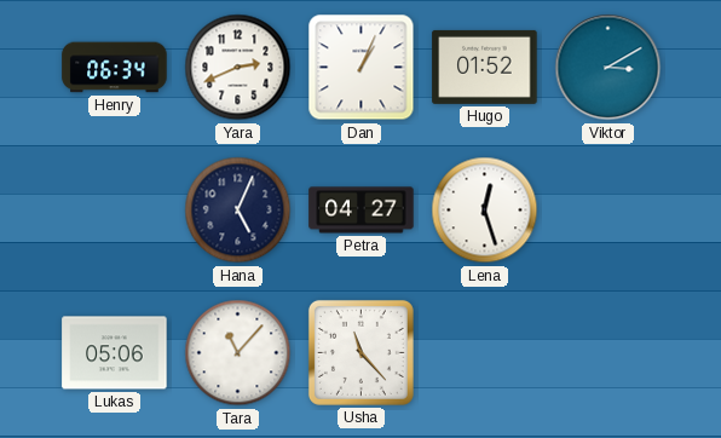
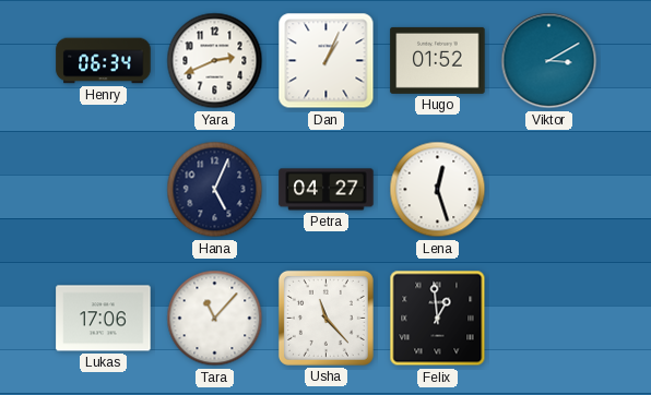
Lukas: 05:06 -> 17:06
Felix: none -> 12:59
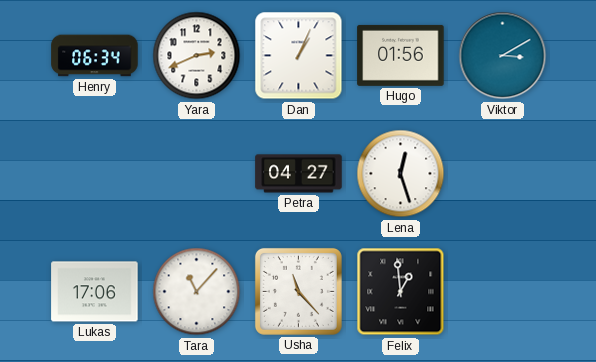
Hugo: 01:52 -> 01:56
Hana: 5:04 -> none
